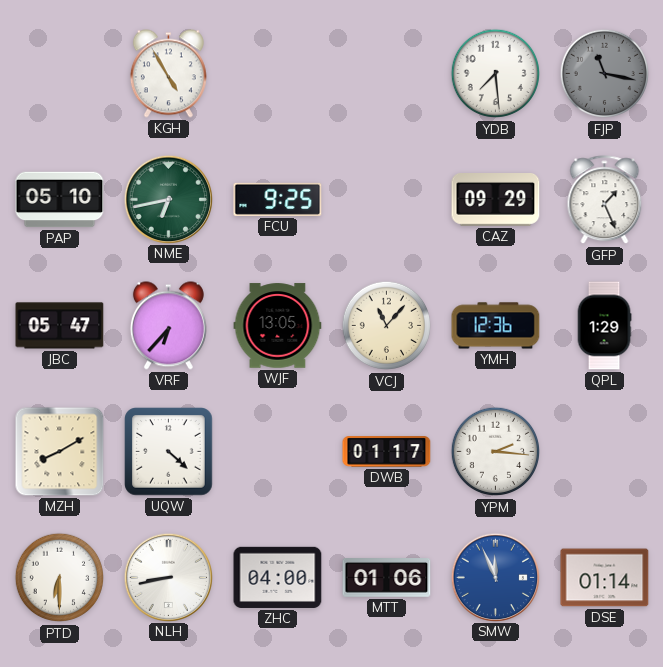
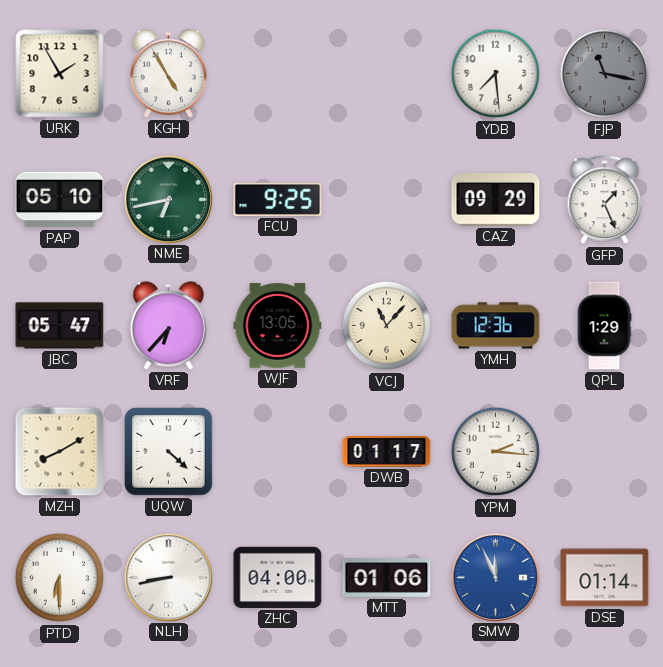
URK: none -> 1:55
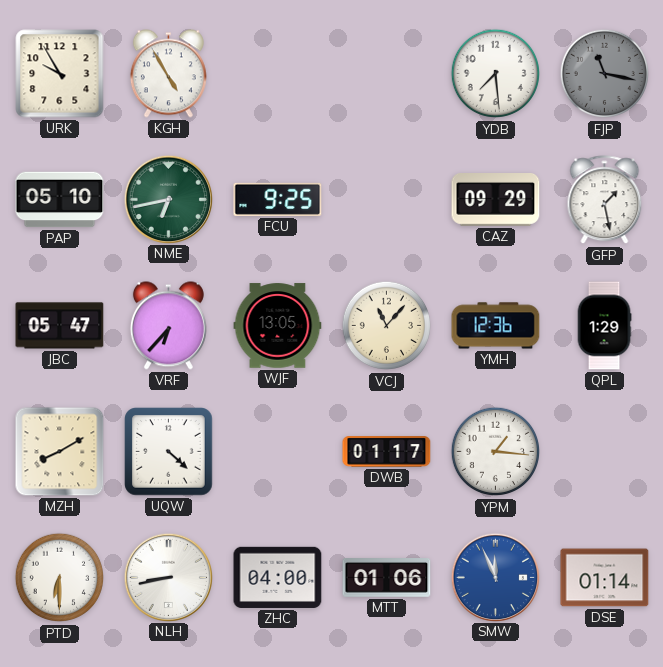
URK: 1:55 -> 9:55
GFP: 1:26 -> 1:28
YPM: 2:16 -> 1:16
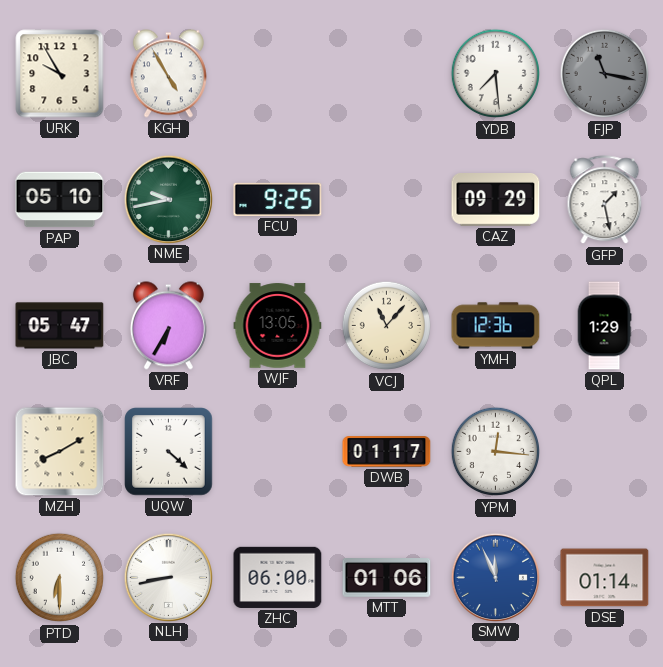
NME: 6:43 -> 9:43
VRF: 6:37 -> 6:35
YPM: 1:16 -> 12:16
ZHC: 04:00 -> 06:00
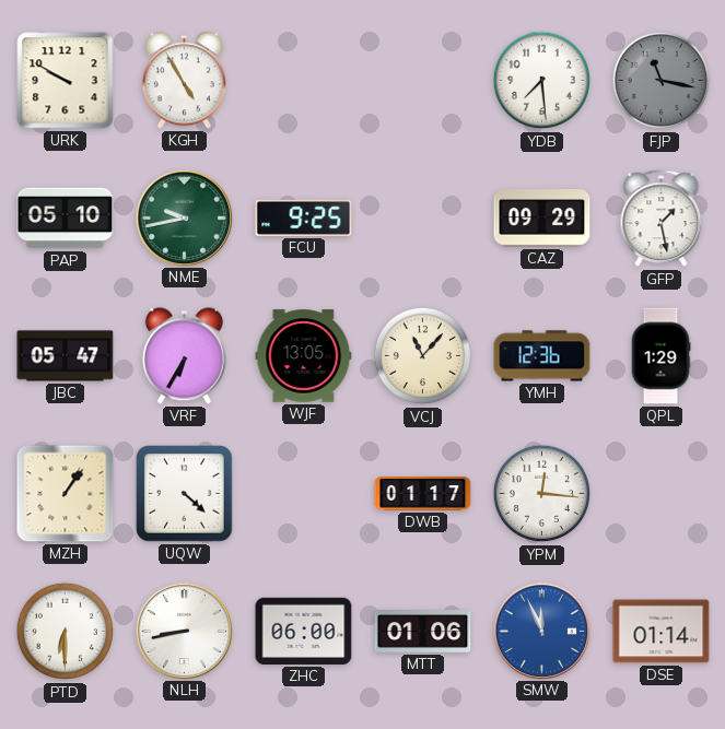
URK: 9:55 -> 9:50
MZH: 8:10 -> 1:06
